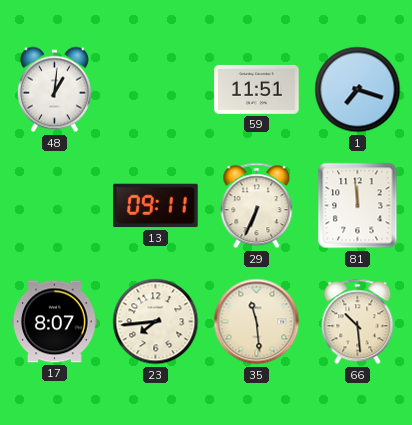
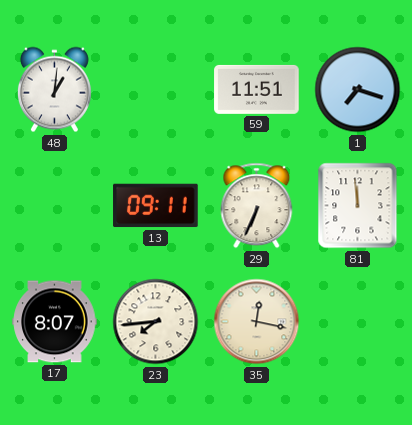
35: 11:29 -> 12:17
66: 10:29 -> none
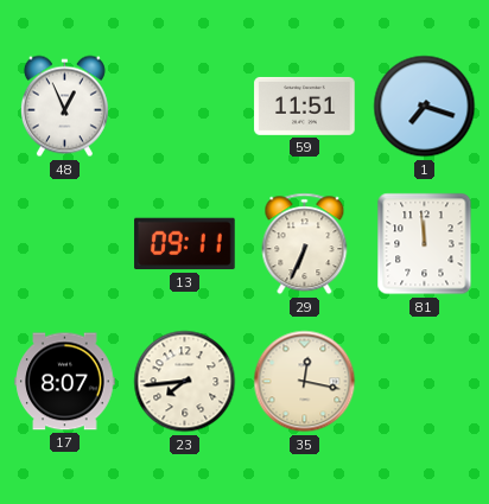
48: 1:01 -> 12:56
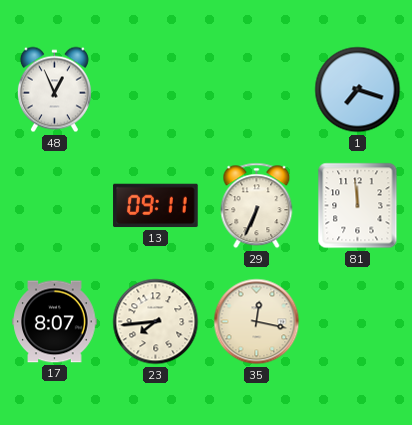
59: 11:51 -> none
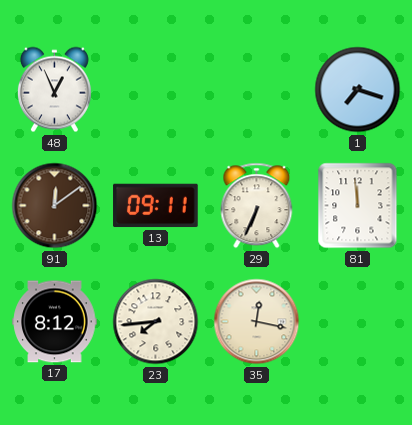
91: none -> 12:09
17: 8:07 -> 8:12
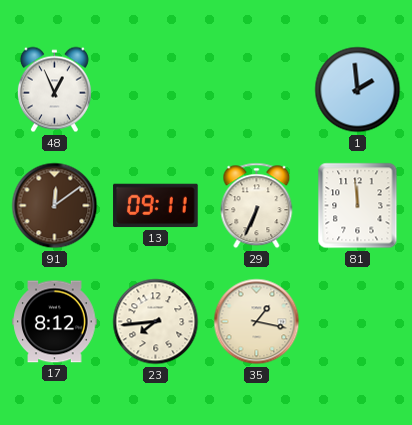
1: 7:18 -> 1:59
35: 12:17 -> 1:17
